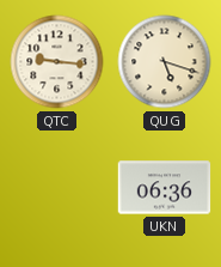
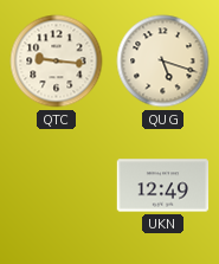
UKN: 06:36 -> 12:49
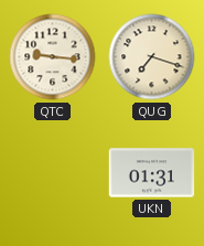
QUG: 5:18 -> 7:18
UKN: 12:49 -> 01:31
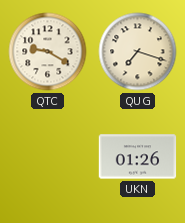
QTC: 9:16 -> 9:20
UKN: 01:31 -> 01:26
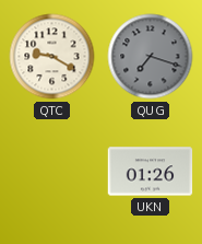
QUG dial: cream -> grey
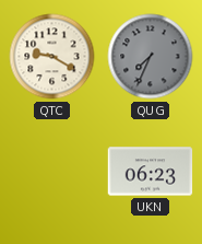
QUG: 7:18 -> 7:34
UKN: 01:26 -> 06:23
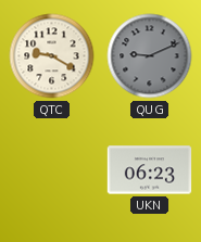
QUG: 7:34 -> 9:11
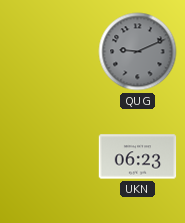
QTC: 9:20 -> none
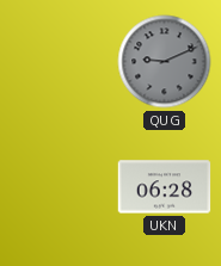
UKN: 06:23 -> 06:28
